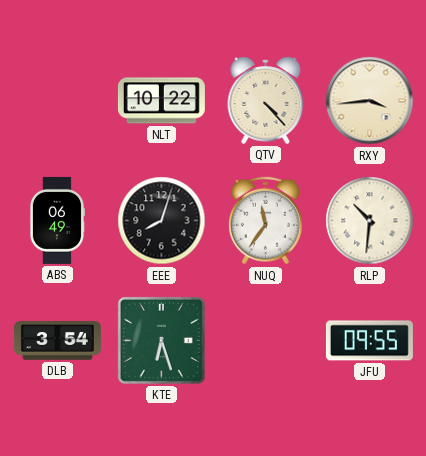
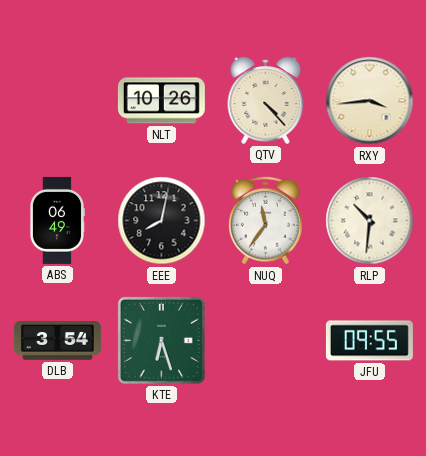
NLT: 10:22 -> 10:26
EEE: 8:03 -> 8:02
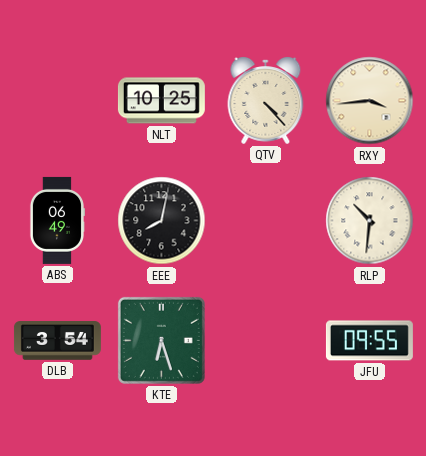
NLT: 10:26 -> 10:25
NUQ: 11:36 -> none
